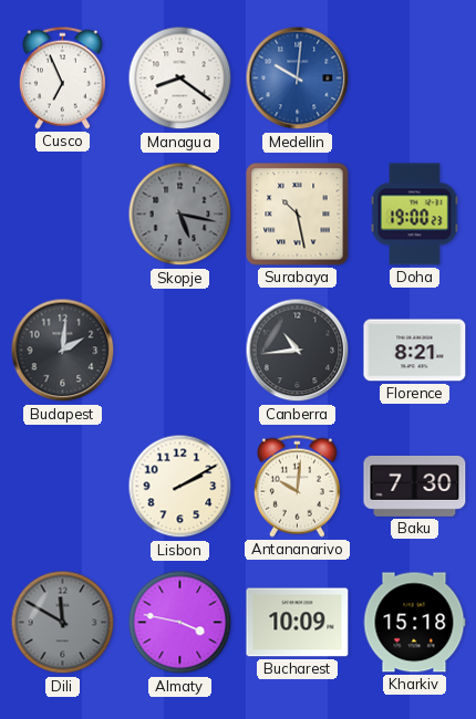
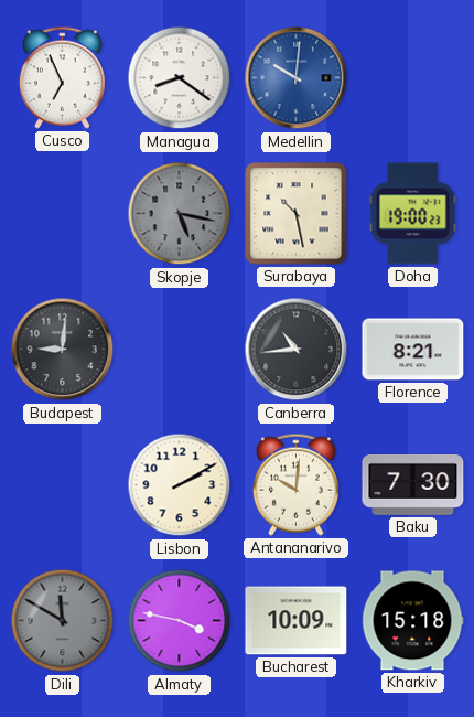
Budapest: 2:01 -> 9:01
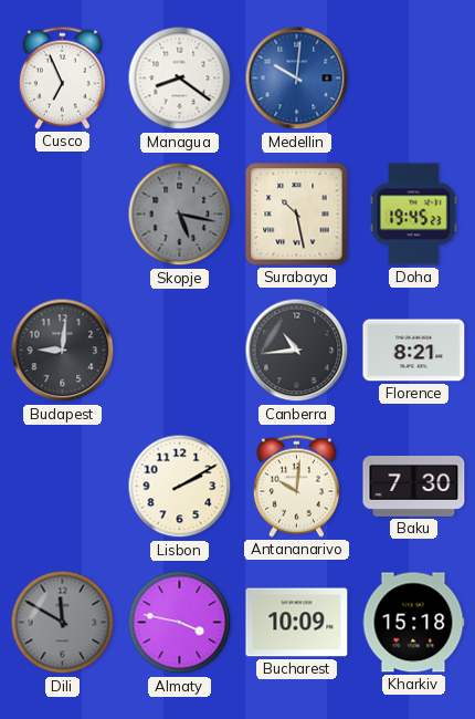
Doha: 19:00 -> 19:45
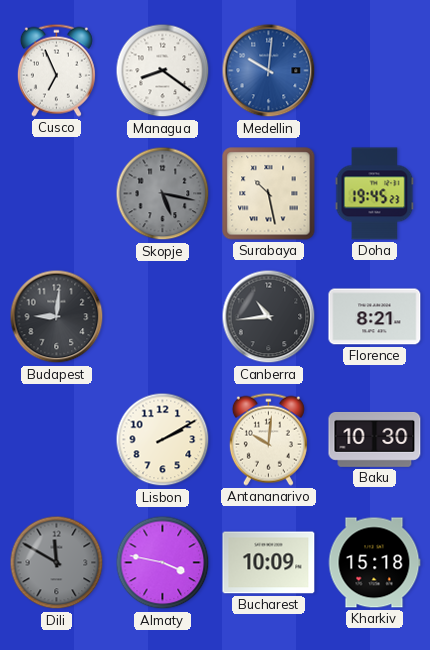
Baku: 7:30 -> 10:30
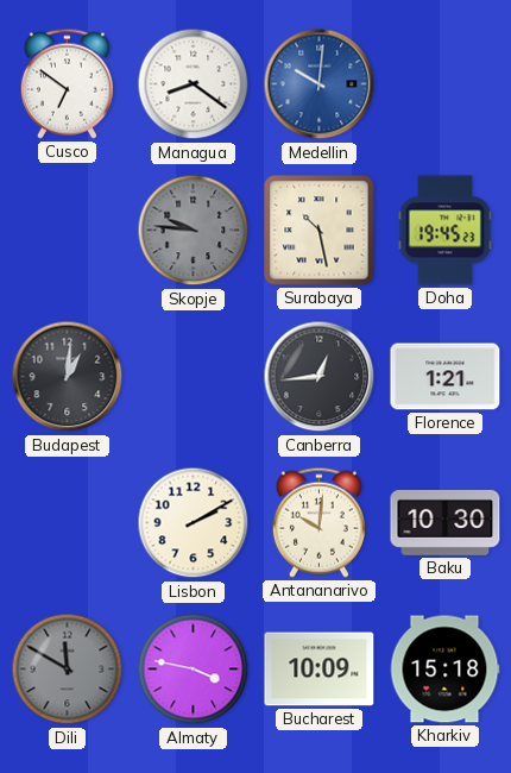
Cusco: 6:56 -> 6:51
Skopje: 5:17 -> 9:46
Budapest: 9:01 -> 1:01
Canberra: 10:44 -> 12:44
Florence: 8:21 -> 1:21
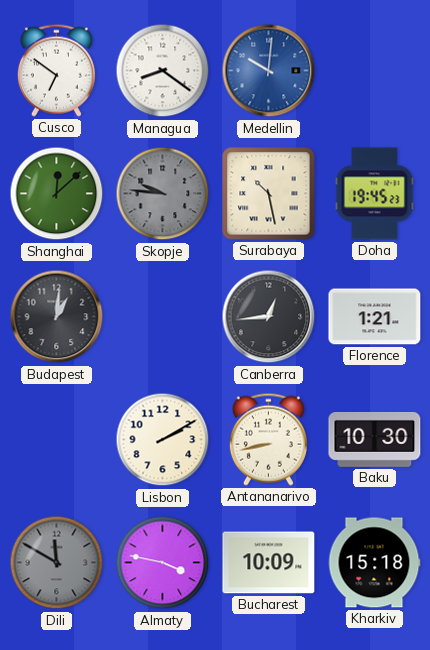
Shanghai: none -> 12:08
Antananarivo: 10:01 -> 8:43
